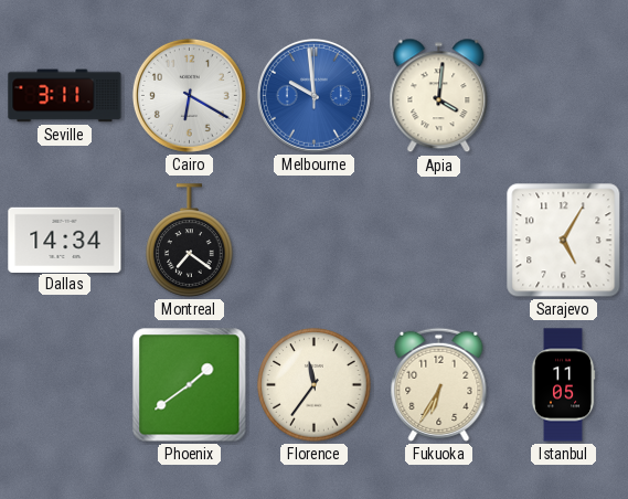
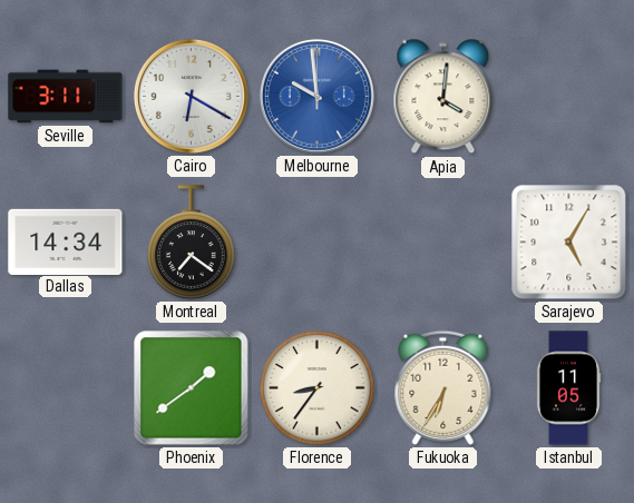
Florence: 11:36 -> 8:36
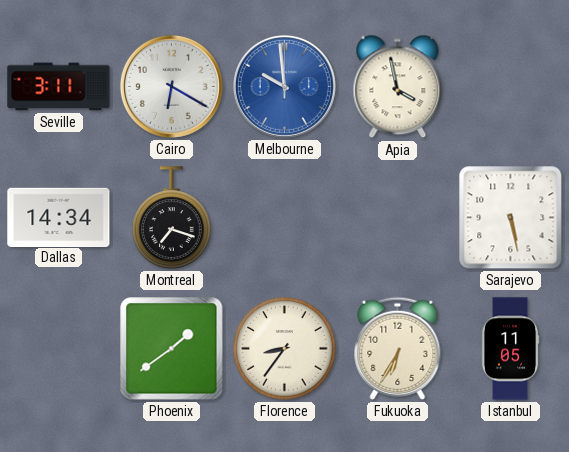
Apia: 4:01 -> 3:58
Montreal: 7:21 -> 7:18
Sarajevo: 5:05 -> 5:28
